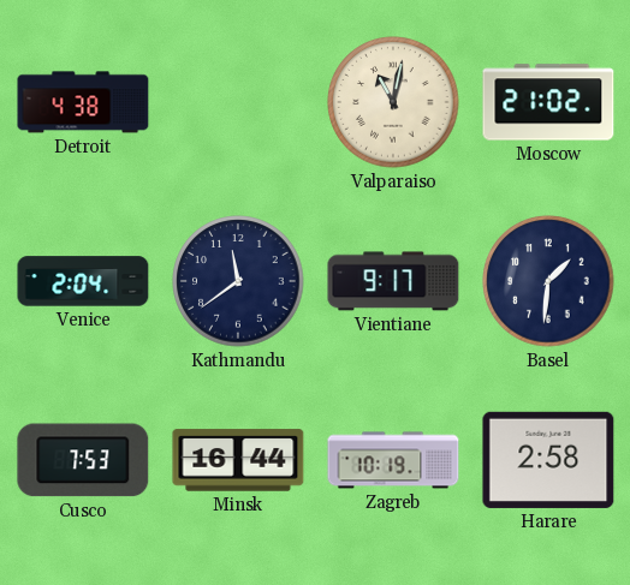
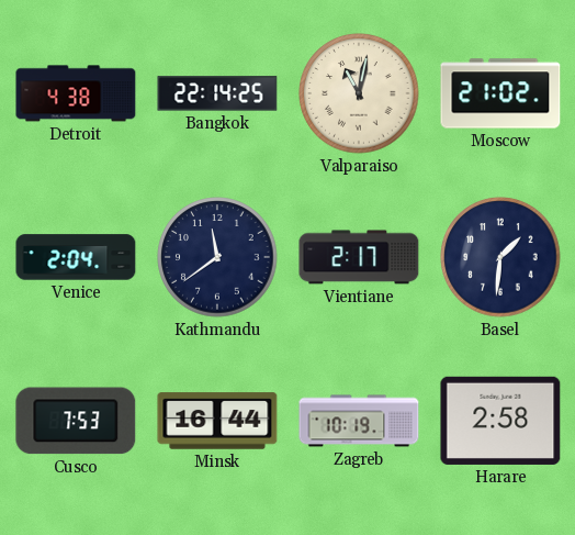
Bangkok: none -> 22:14
Vientiane: 9:17 -> 2:17
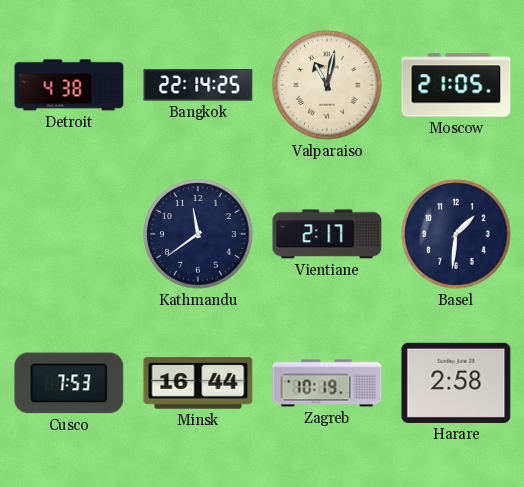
Moscow: 21:02 -> 21:05
Venice: 2:04 -> none
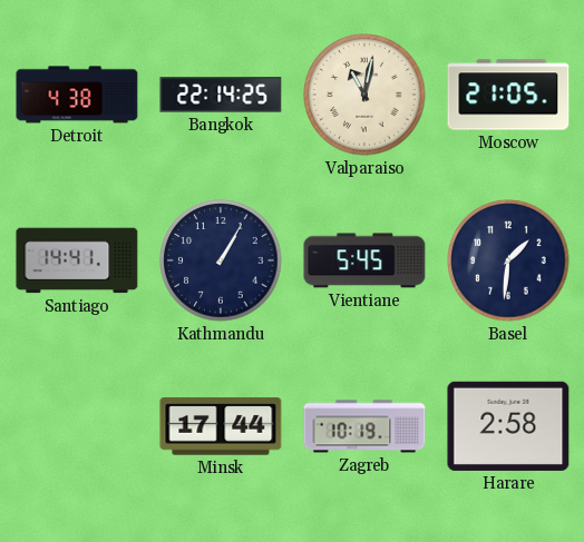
Santiago: none -> 14:41
Kathmandu: 11:39 -> 1:05
Vientiane: 2:17 -> 5:45
Cusco: 7:53 -> none
Minsk: 16:44 -> 17:44
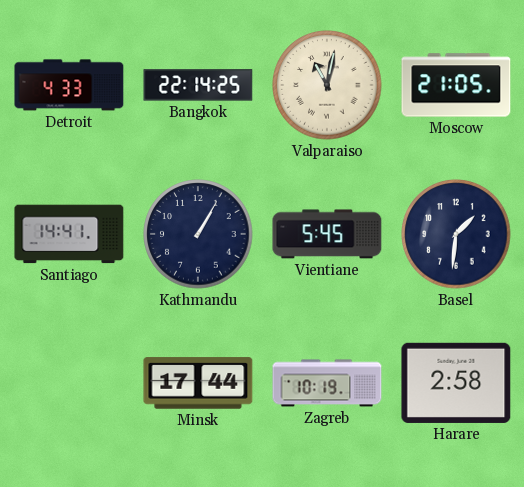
Detroit: 4:38 -> 4:33
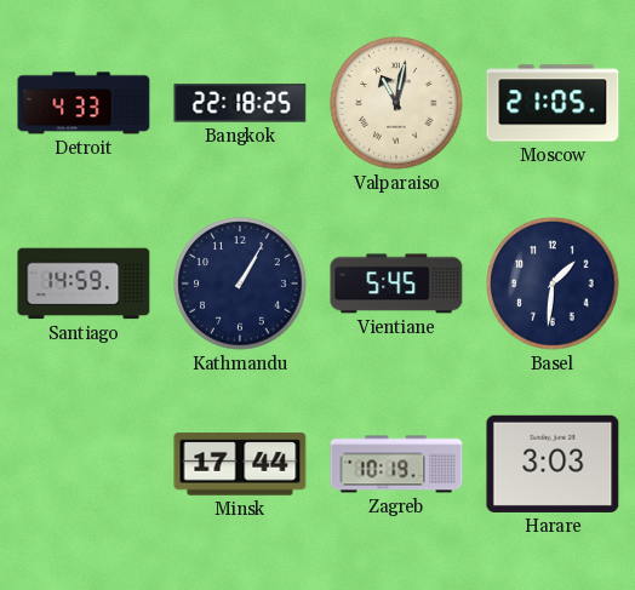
Bangkok: 22:14 -> 22:18
Santiago: 14:41 -> 14:59
Harare: 2:58 -> 3:03
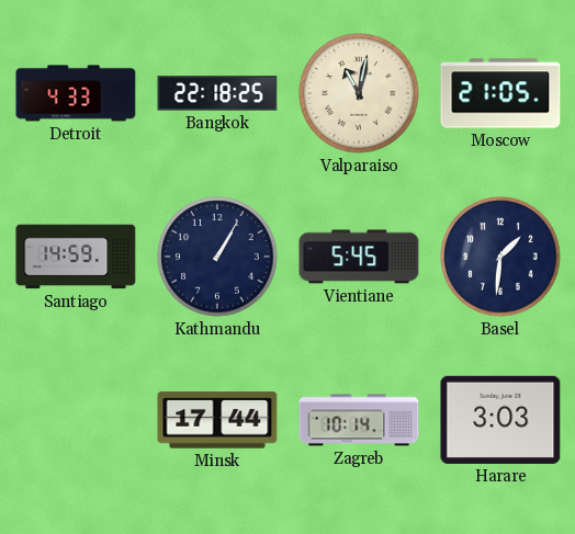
Zagreb: 10:19 -> 10:14
